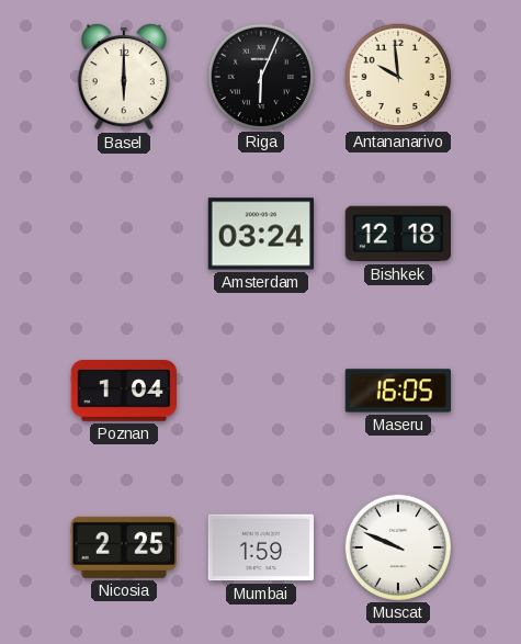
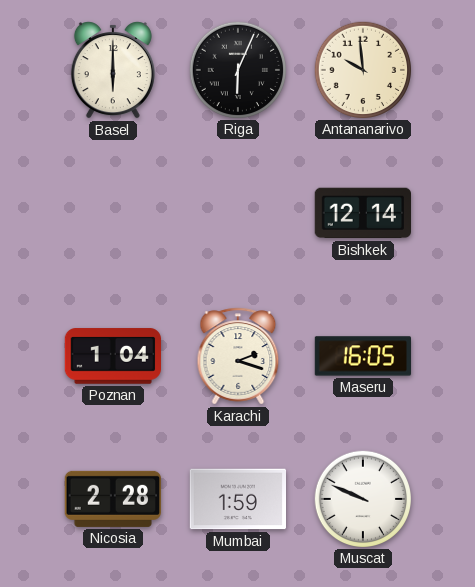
Amsterdam: 03:24 -> none
Bishkek: 12:18 -> 12:14
Karachi: none -> 2:18
Nicosia: 2:25 -> 2:28
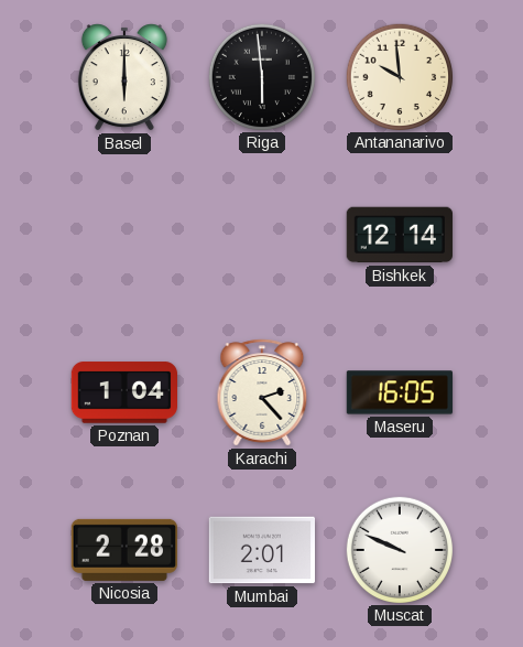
Riga: 6:04 -> 5:59
Karachi: 2:18 -> 2:23
Mumbai: 1:59 -> 2:01
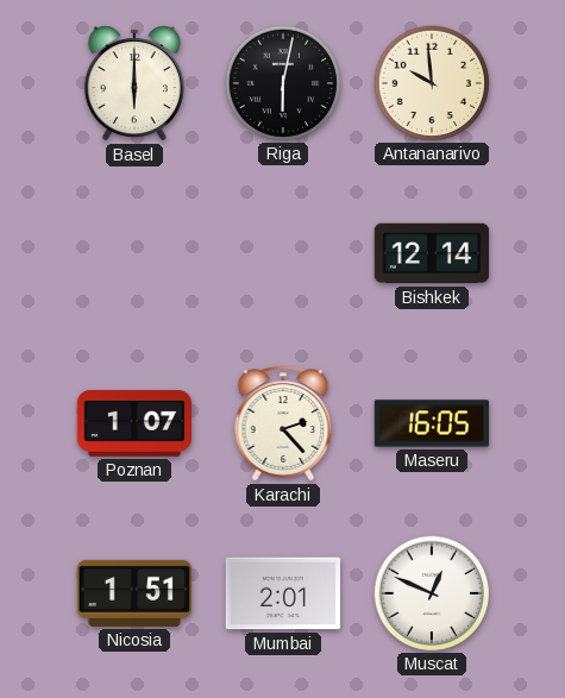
Riga: 5:59 -> 6:02
Poznan: 1:04 -> 1:07
Nicosia: 2:28 -> 1:51
Muscat: 9:49 -> 12:49
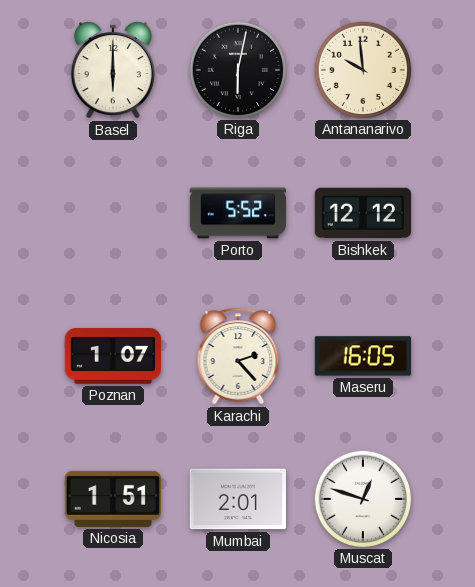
Porto: none -> 5:52
Bishkek: 12:14 -> 12:12
Muscat: 12:49 -> 12:48
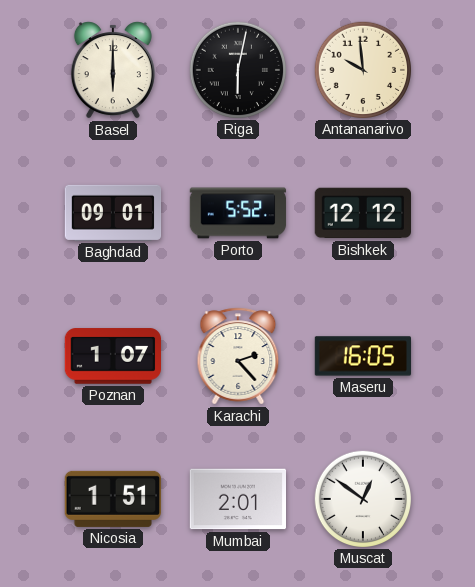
Baghdad: none -> 09:01
Muscat: 12:48 -> 12:51
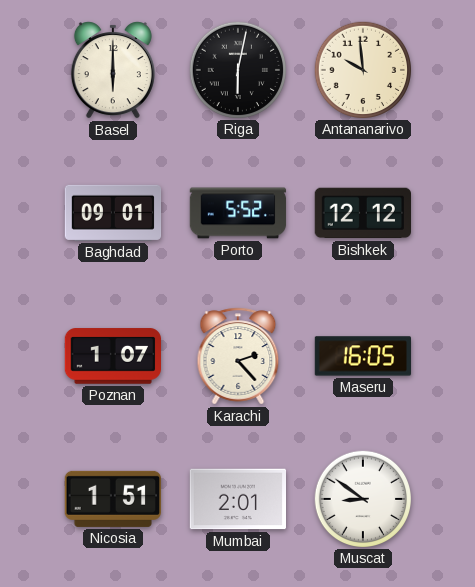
Muscat: 12:51 -> 8:51
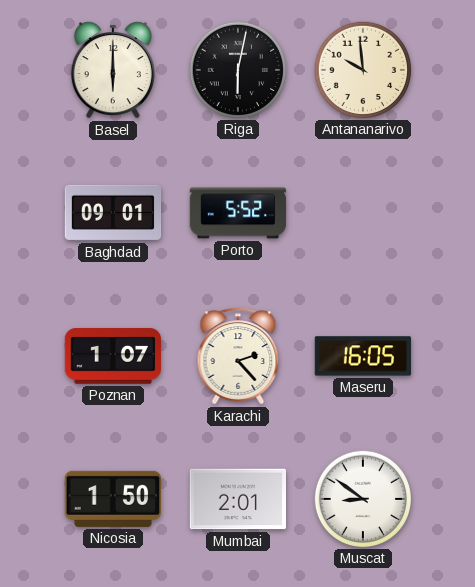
Bishkek: 12:12 -> none
Nicosia: 1:51 -> 1:50
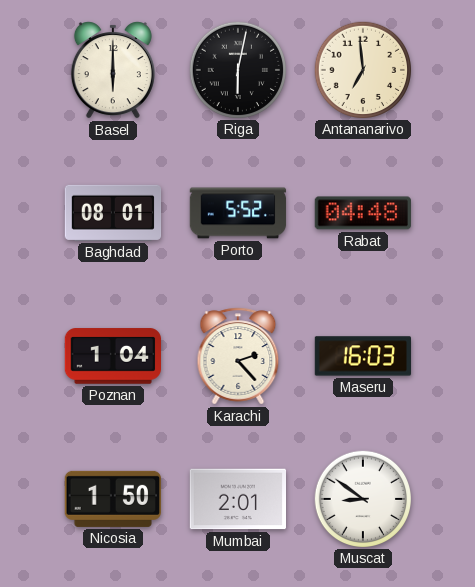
Antananarivo: 9:59 -> 6:59
Baghdad: 09:01 -> 08:01
Rabat: none -> 04:48
Poznan: 1:07 -> 1:04
Maseru: 16:05 -> 16:03
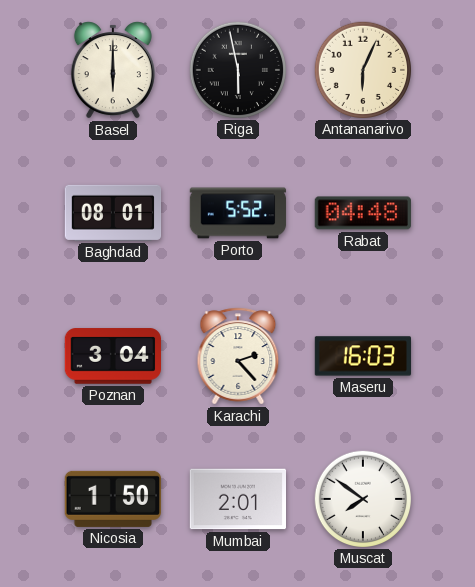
Riga: 6:02 -> 5:58
Antananarivo: 6:59 -> 6:04
Poznan: 1:04 -> 3:04
Muscat: 8:51 -> 7:51
